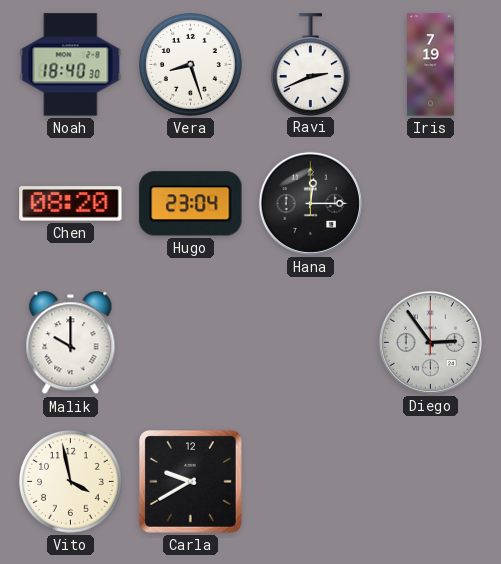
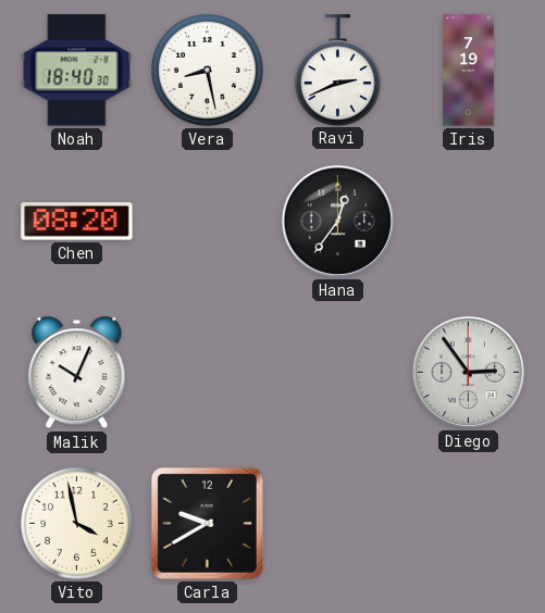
Vera: 8:27 -> 8:28
Hugo: 23:04 -> none
Hana: 12:15 -> 12:36
Malik: 10:00 -> 10:04
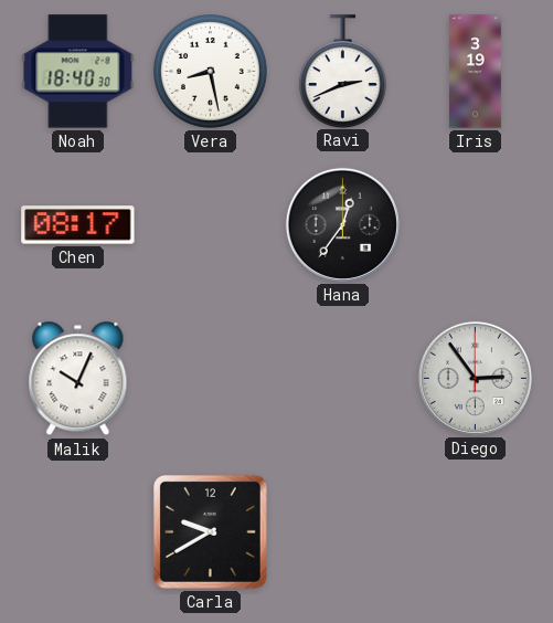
Iris: 7:19 -> 3:19
Chen: 08:20 -> 08:17
Vito: 3:58 -> none
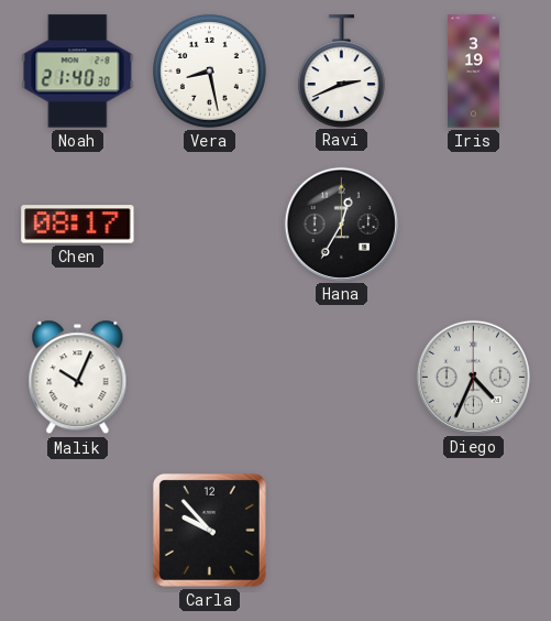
Noah: 18:40 -> 21:40
Hana: 12:36 -> 12:35
Diego: 2:54 -> 4:34
Carla: 9:40 -> 9:53
